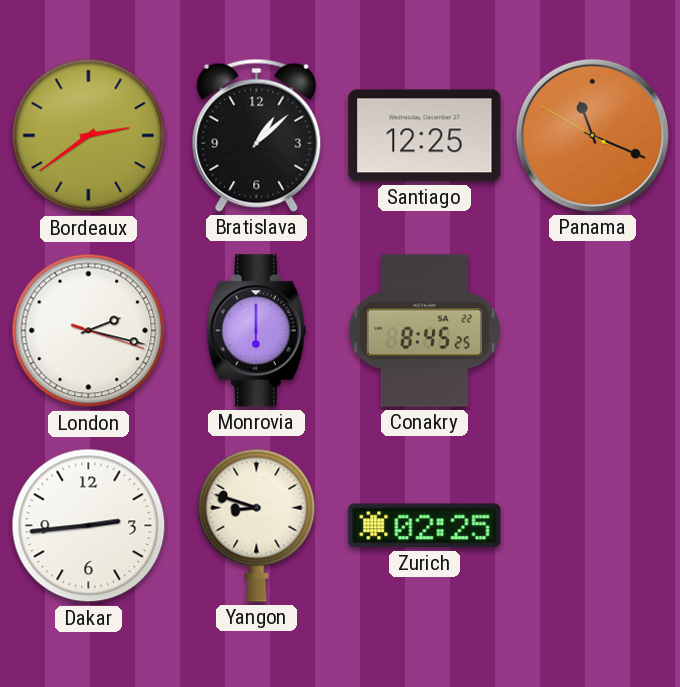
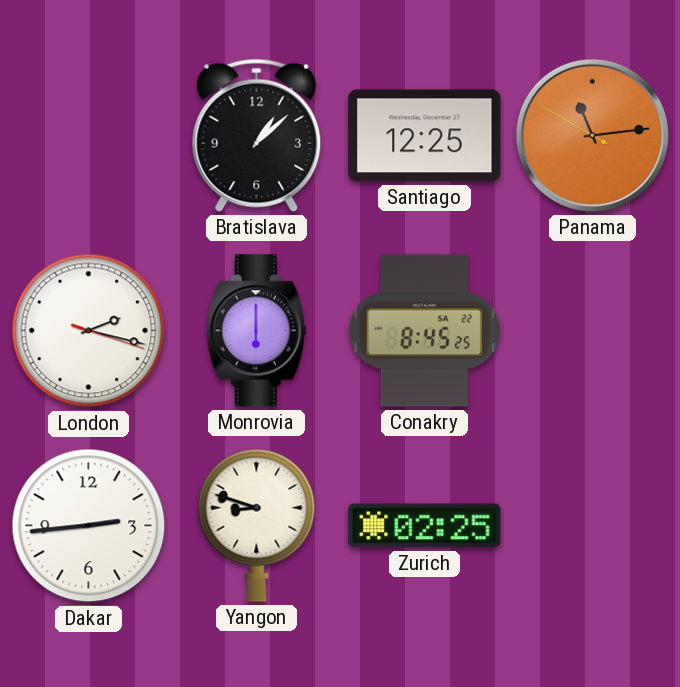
Bordeaux: 2:39 -> none
Panama: 11:18 -> 11:13
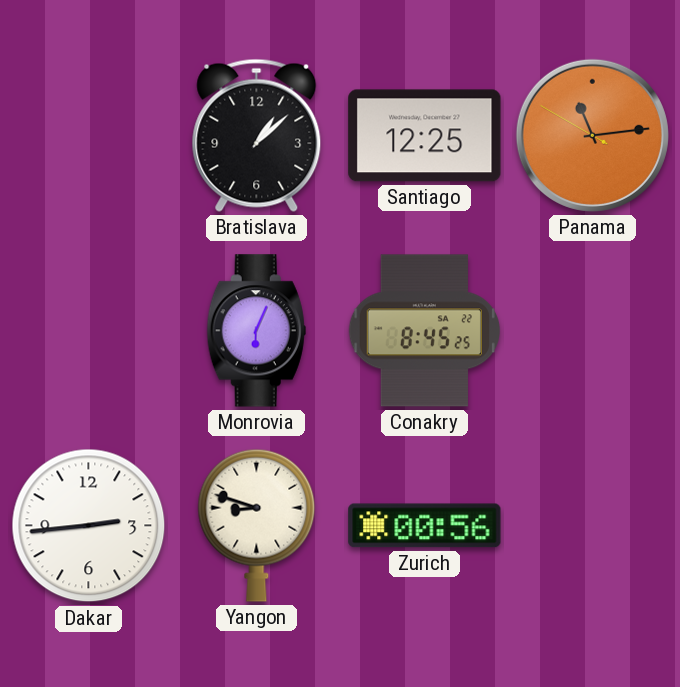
London: 2:17 -> none
Monrovia: 6:00 -> 6:04
Zurich: 02:25 -> 00:56
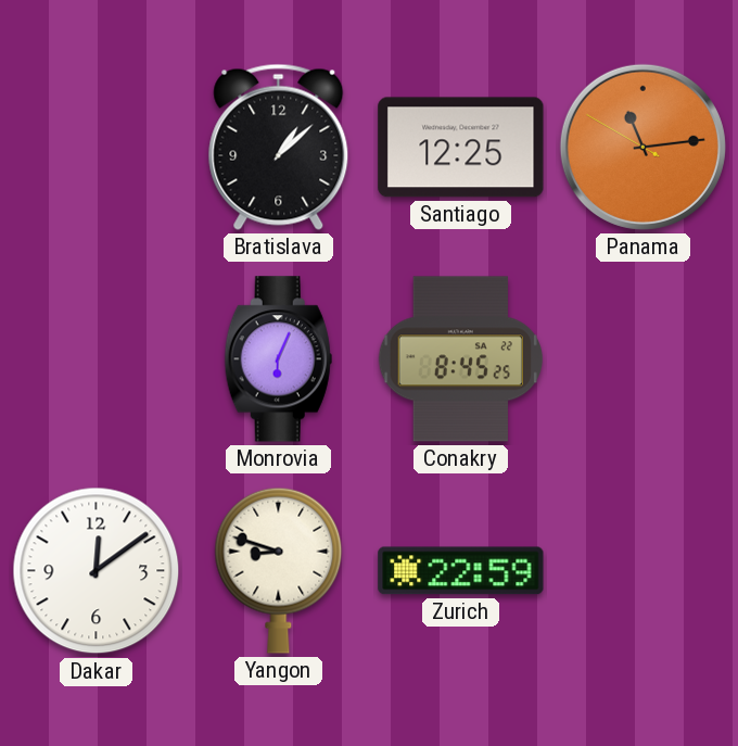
Dakar: 2:44 -> 12:09
Zurich: 00:56 -> 22:59
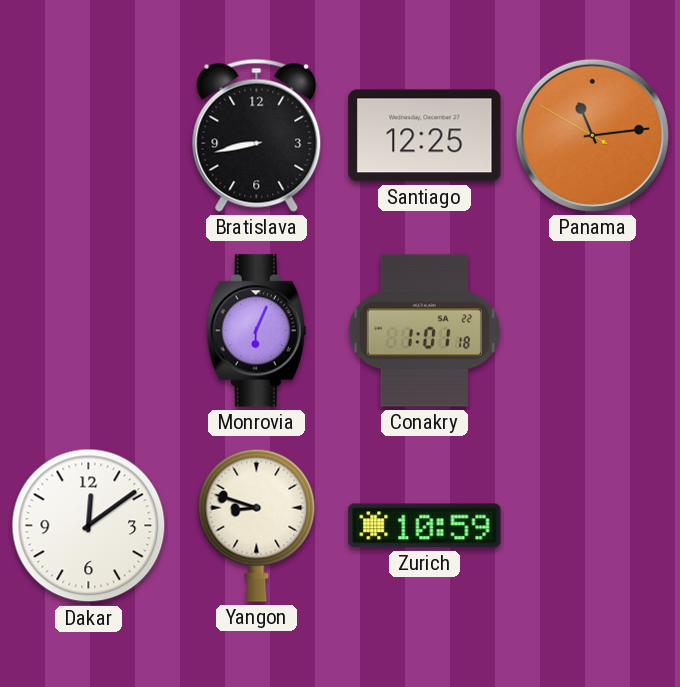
Bratislava: 1:08 -> 8:43
Conakry: 8:45 -> 1:01
Zurich: 22:59 -> 10:59
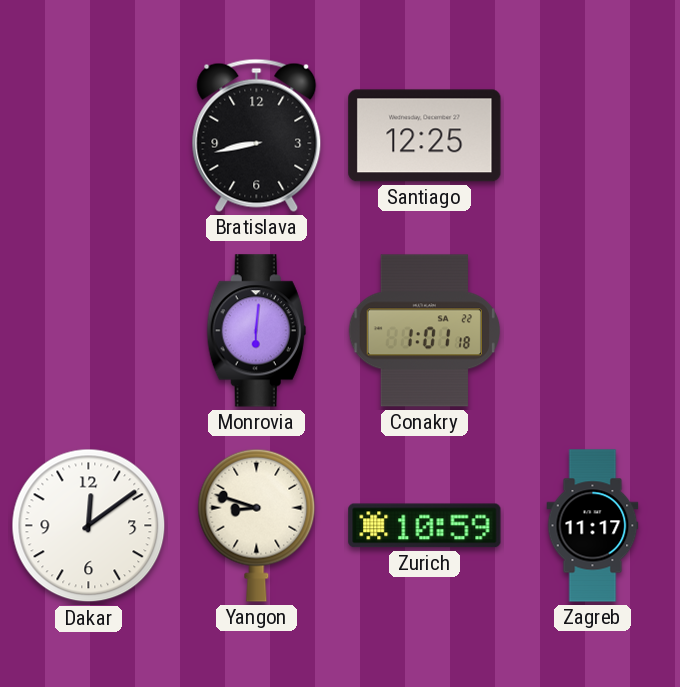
Panama: 11:13 -> none
Monrovia: 6:04 -> 6:01
Zagreb: none -> 11:17
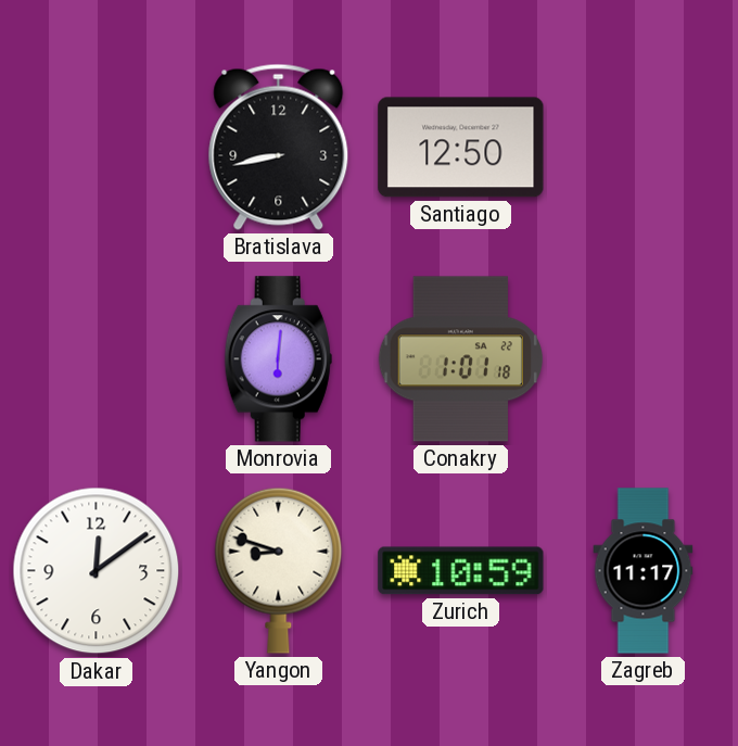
Santiago: 12:25 -> 12:50
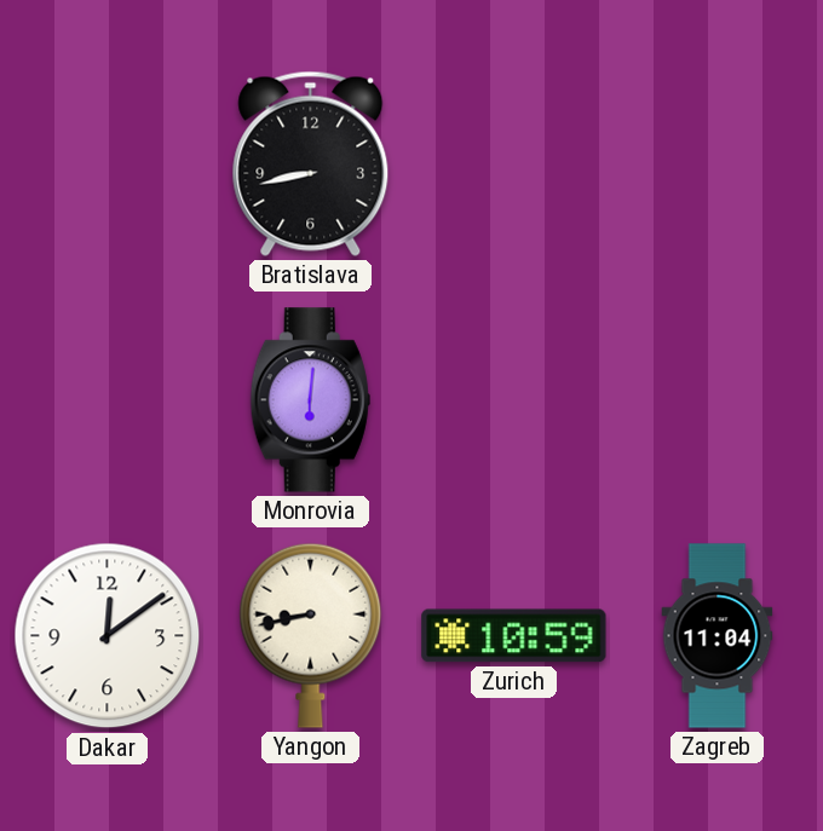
Santiago: 12:50 -> none
Conakry: 1:01 -> none
Yangon: 8:48 -> 8:43
Zagreb: 11:17 -> 11:04
